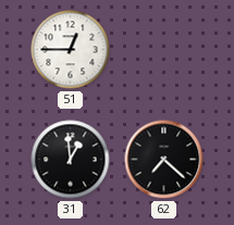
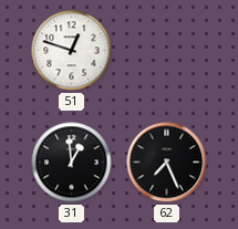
51: 12:45 -> 12:48
62: 7:22 -> 7:26
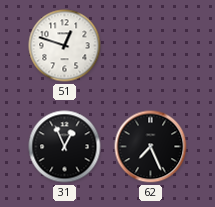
31: 12:59 -> 12:56
